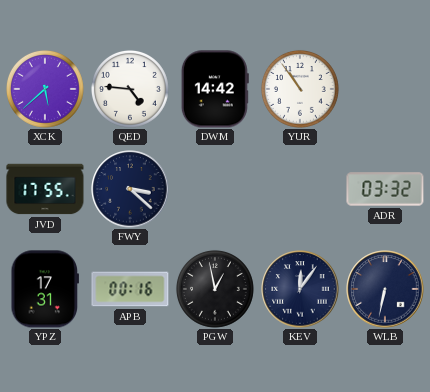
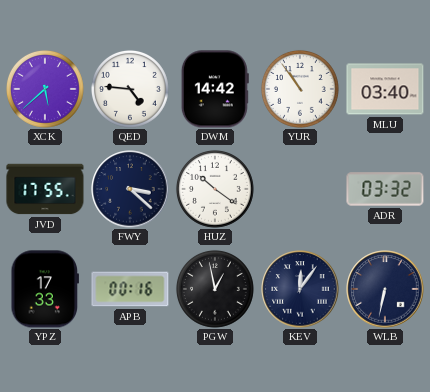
MLU: none -> 03:40
HUZ: none -> 10:21
YPZ: 17:31 -> 17:33
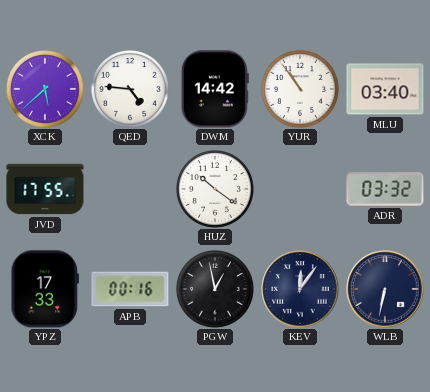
FWY: 3:22 -> none
